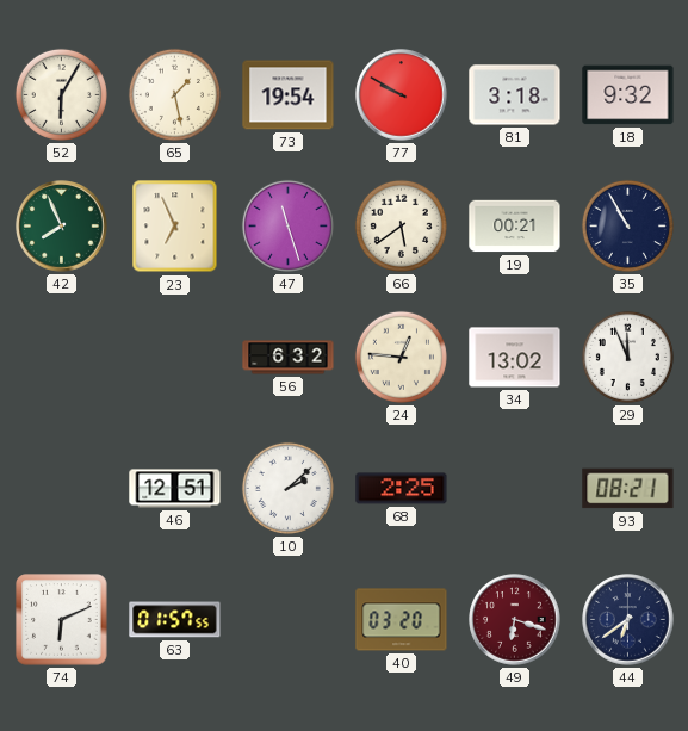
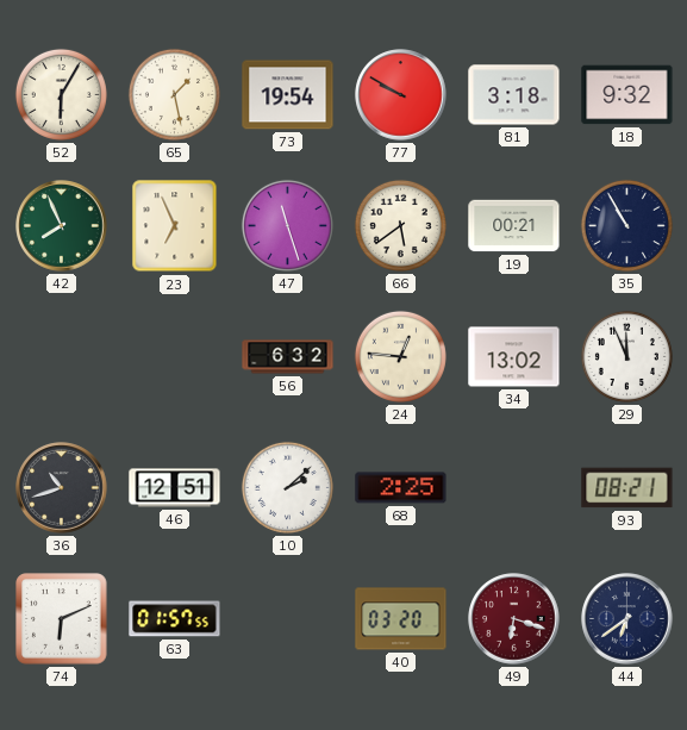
36: none -> 10:42
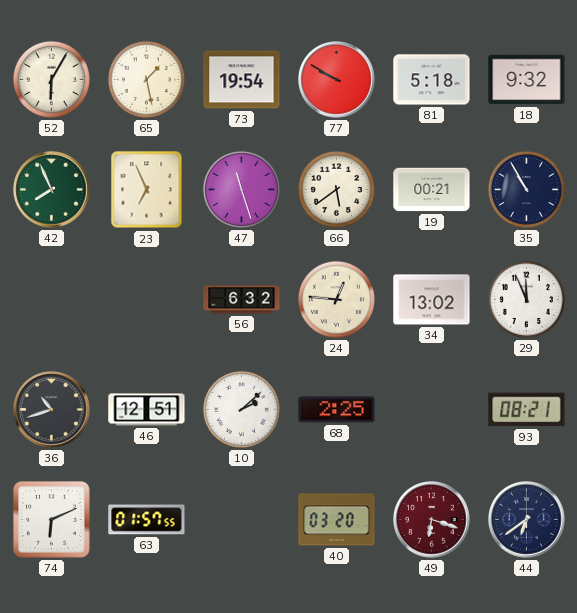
81: 3:18 -> 5:18
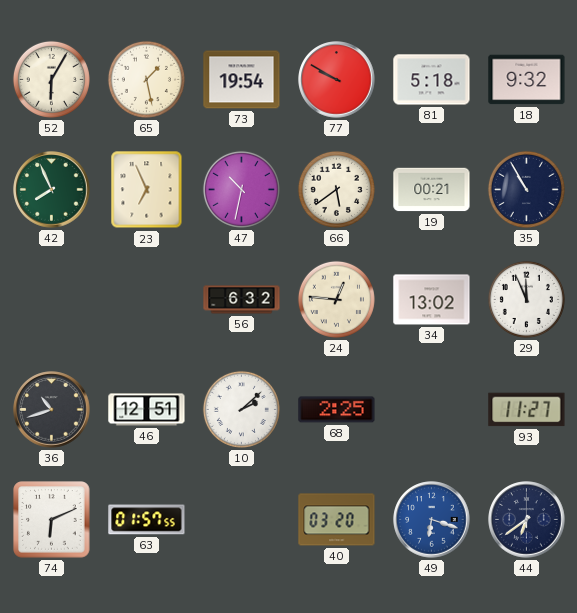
47: 11:27 -> 10:32
93: 08:21 -> 11:27
49 dial: burgundy -> blue
